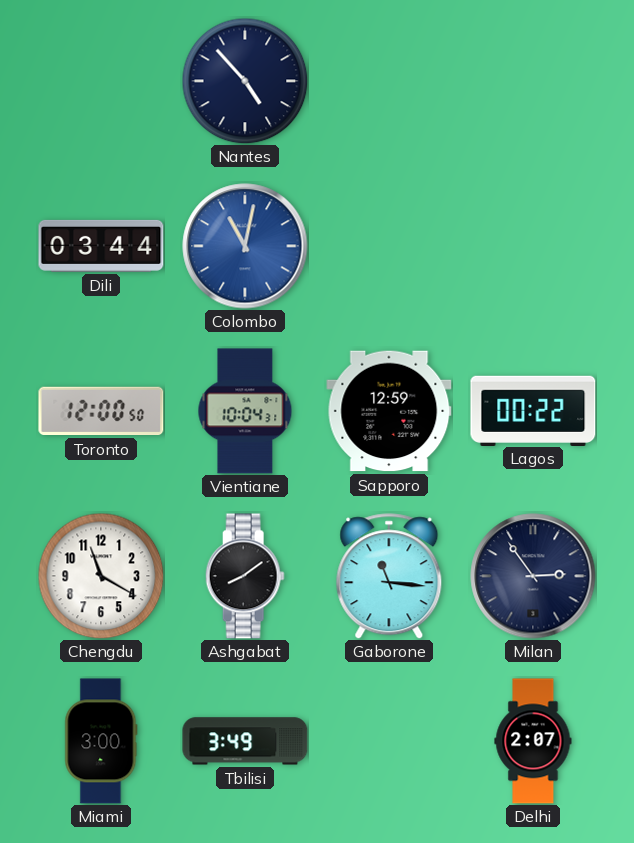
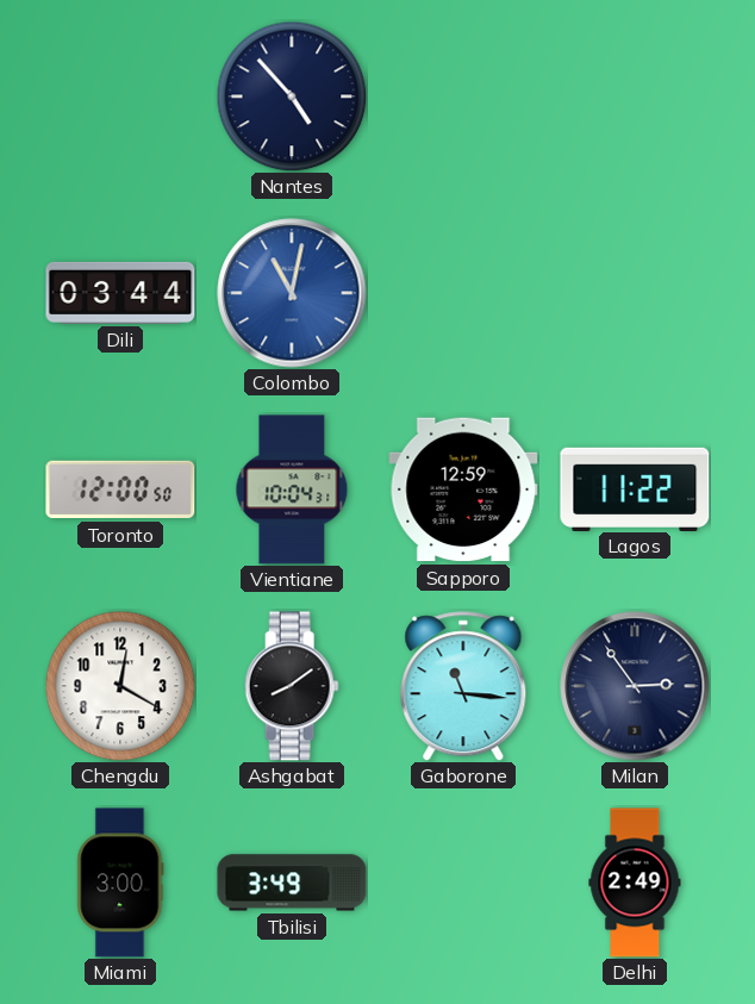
Lagos: 00:22 -> 11:22
Chengdu: 11:20 -> 12:20
Delhi: 2:07 -> 2:49
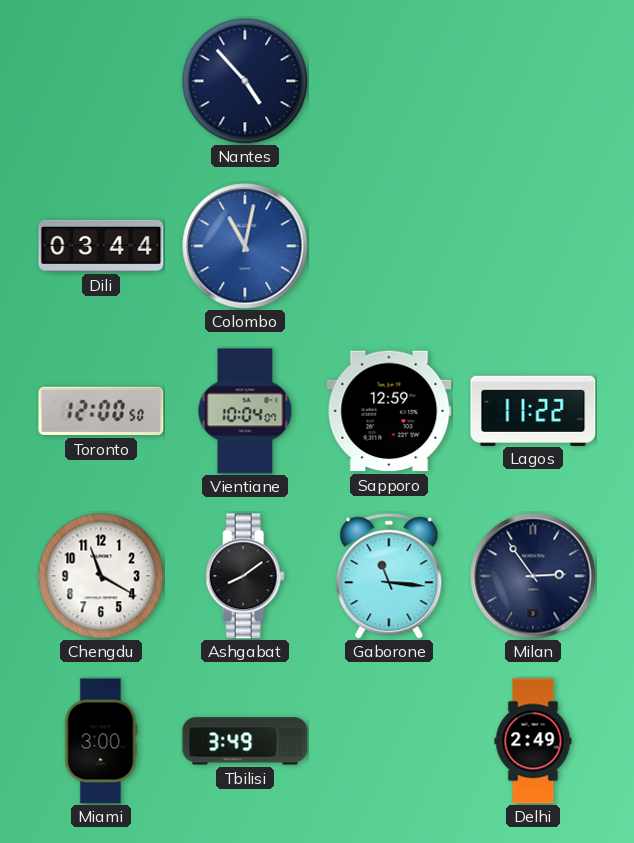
Vientiane: 10:04:31 -> 10:04:07
Chengdu: 12:20 -> 11:20
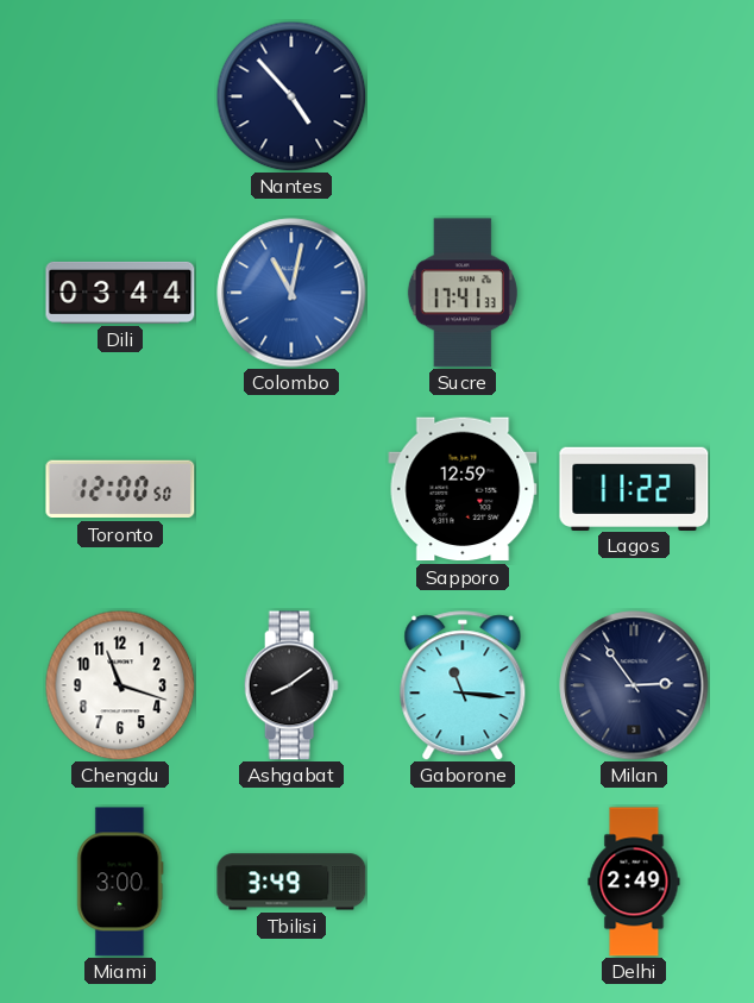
Sucre: none -> 17:41
Vientiane: 10:04 -> none
Chengdu: 11:20 -> 11:18
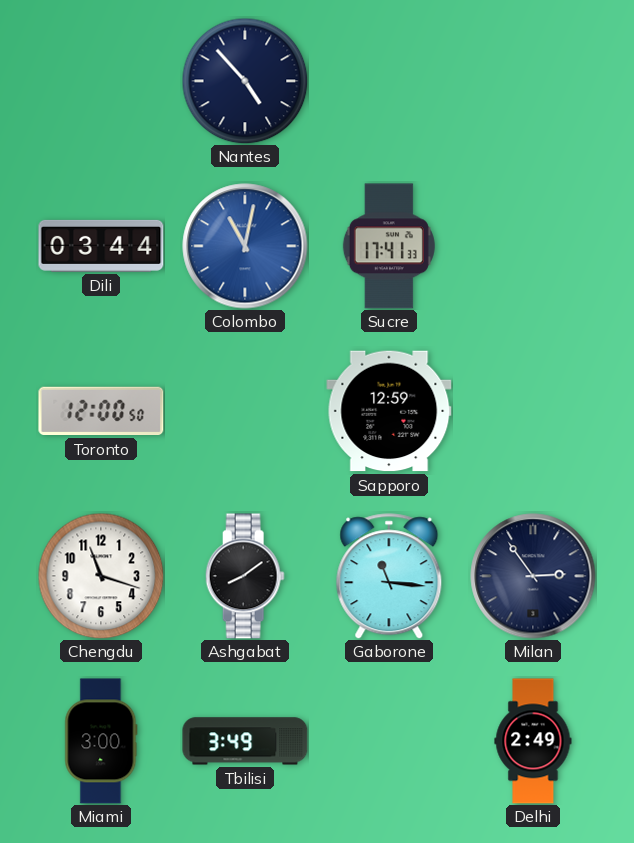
Lagos: 11:22 -> none
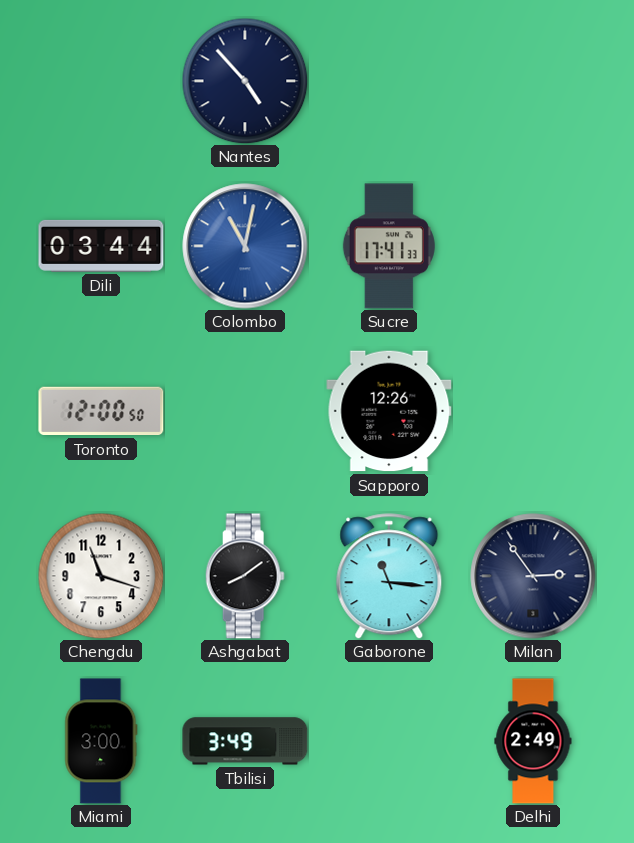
Sapporo: 12:59 -> 12:26
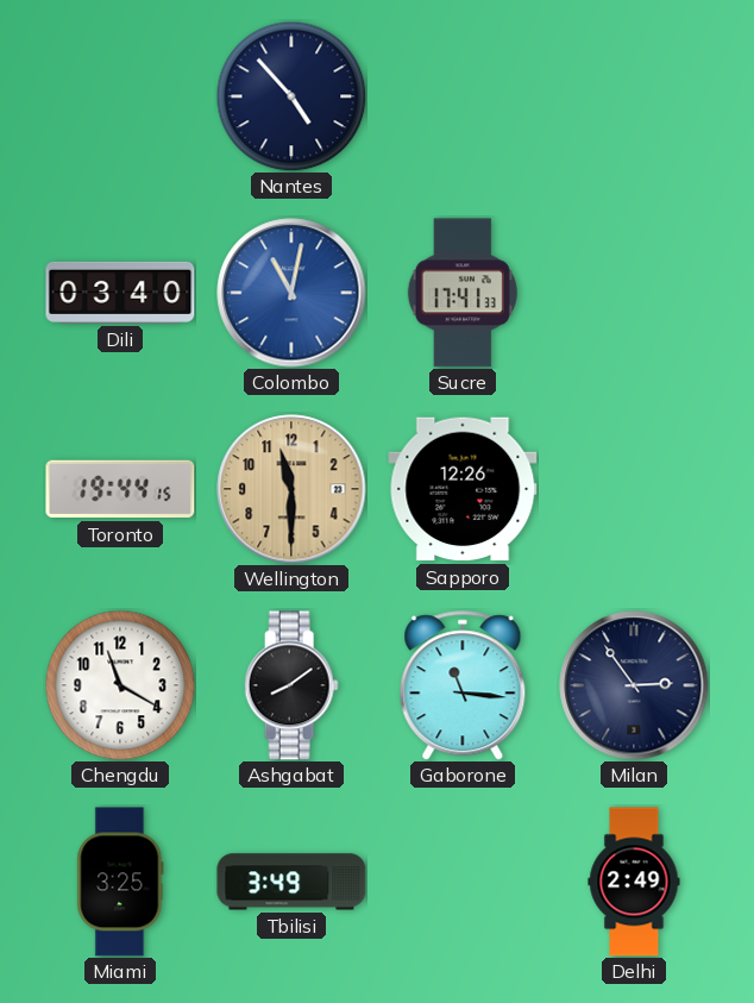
Dili: 03:44 -> 03:40
Toronto: 12:00 -> 19:44
Wellington: none -> 11:30
Chengdu: 11:18 -> 11:20
Miami: 3:00 -> 3:25
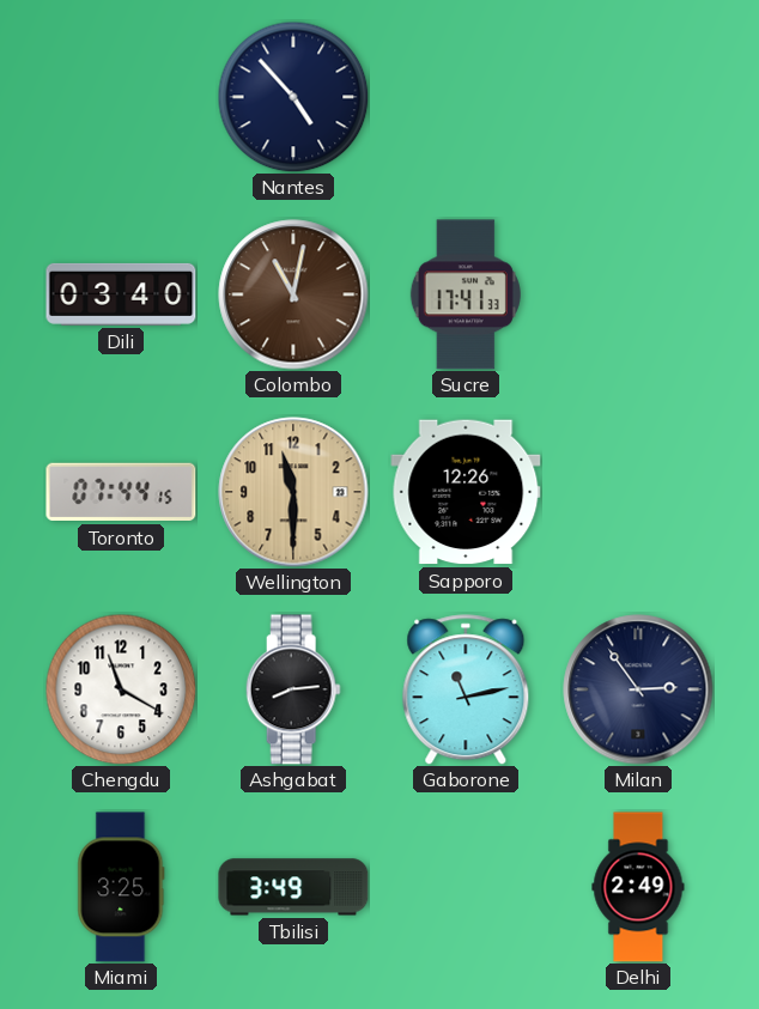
Colombo dial: blue -> brown
Toronto: 19:44 -> 07:44
Ashgabat: 8:09 -> 8:14
Gaborone: 11:16 -> 11:13
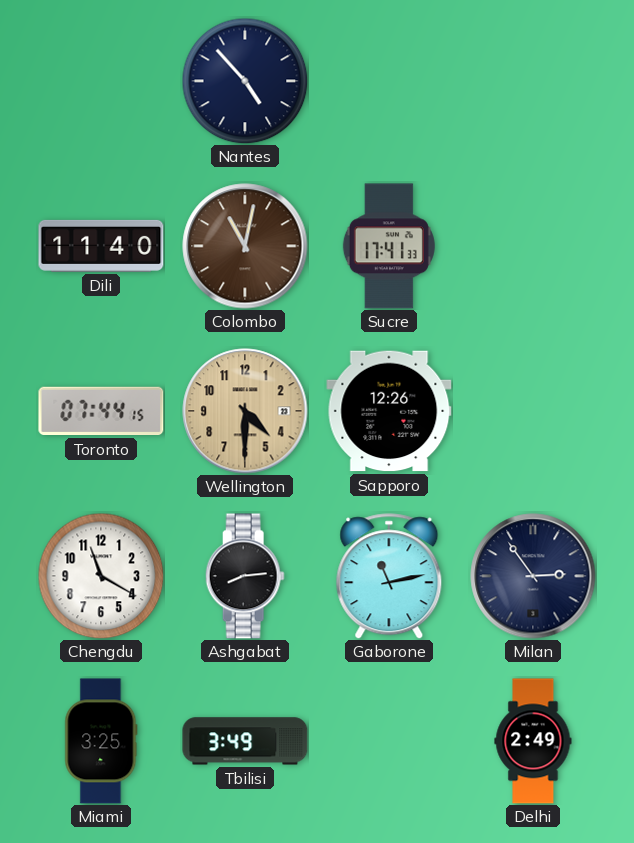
Dili: 03:40 -> 11:40
Wellington: 11:30 -> 4:30
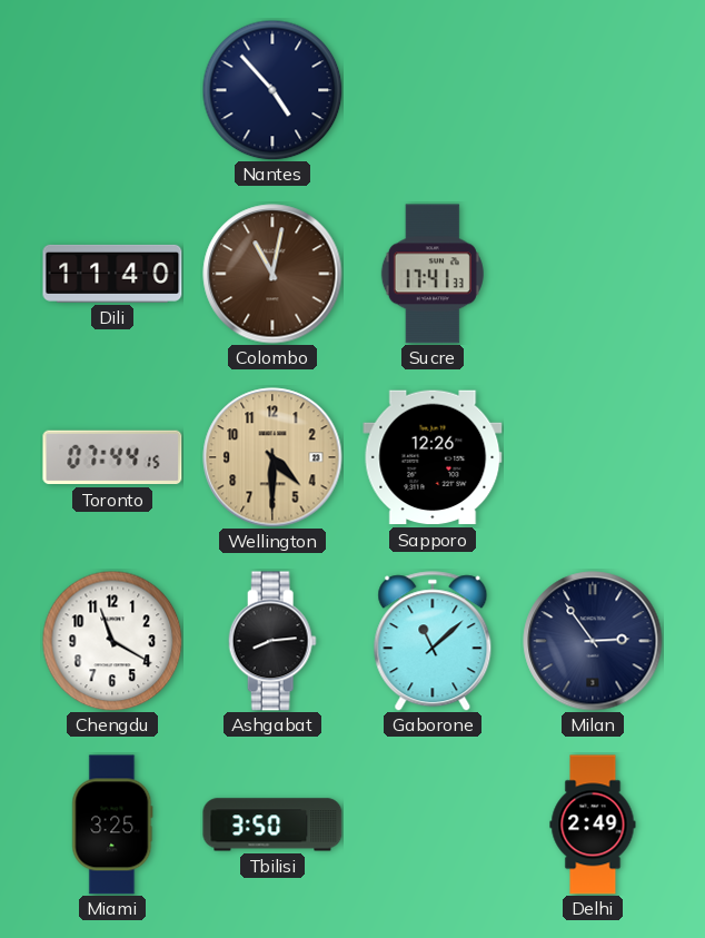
Gaborone: 11:13 -> 11:08
Tbilisi: 3:49 -> 3:50
